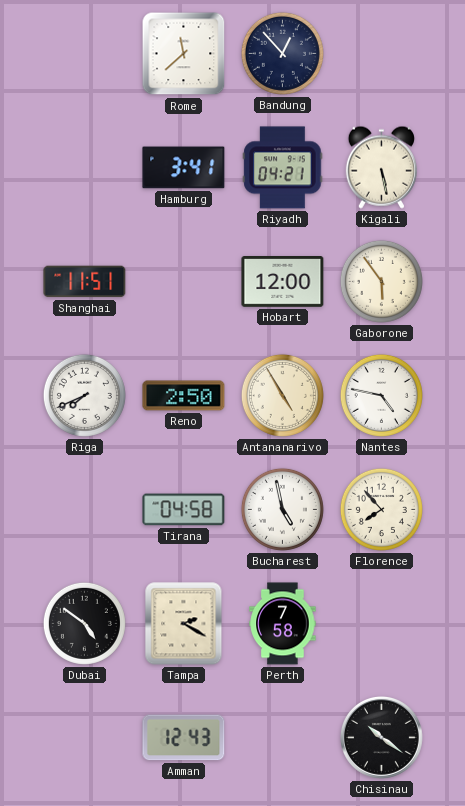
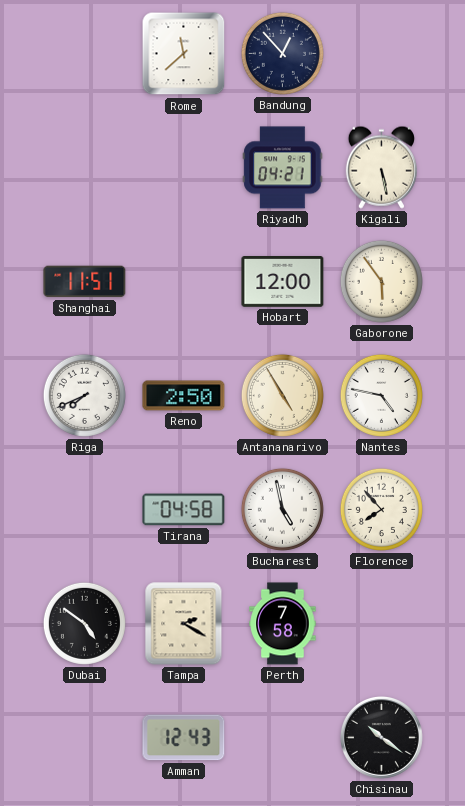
Hamburg: 3:41 -> none
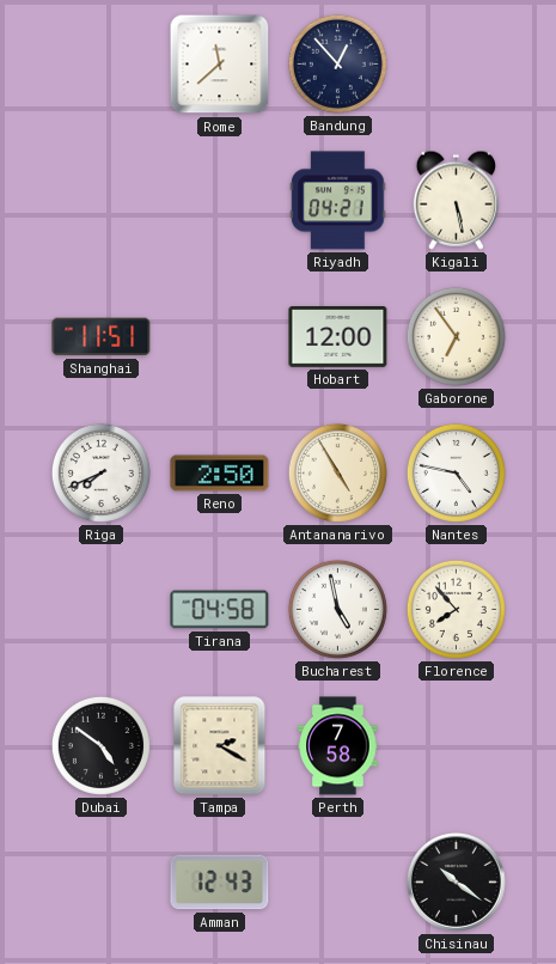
Gaborone: 5:54 -> 6:54
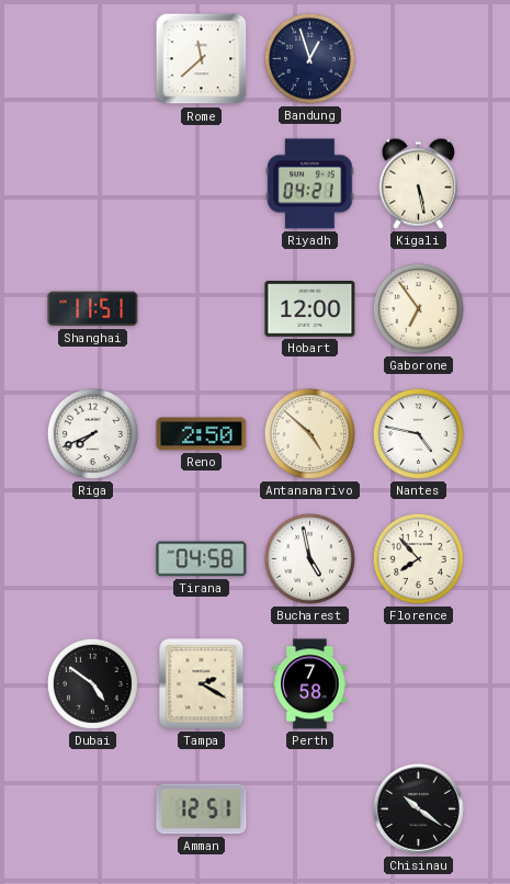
Bandung: 12:53 -> 12:57
Antananarivo: 4:55 -> 4:52
Amman: 12:43 -> 12:51
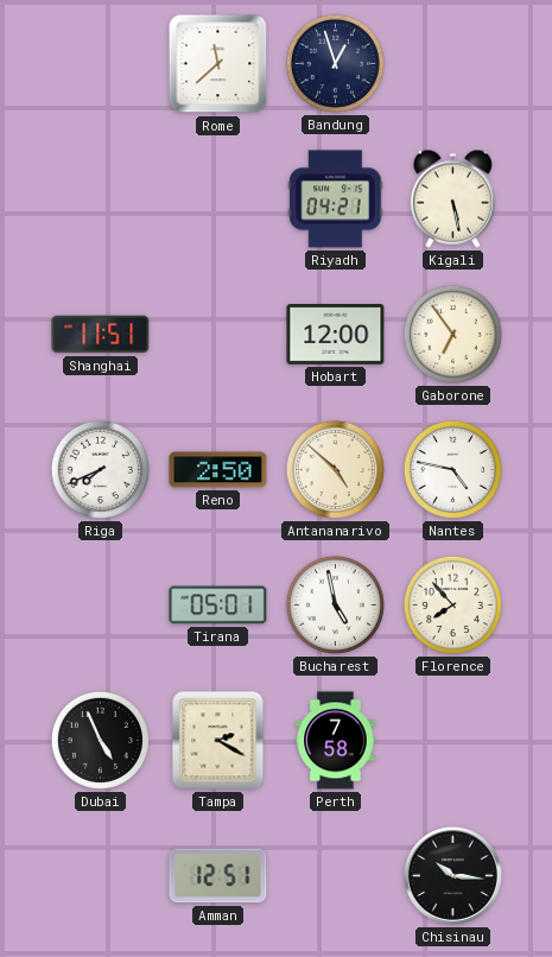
Tirana: 04:58 -> 05:01
Dubai: 4:51 -> 4:56
Chisinau: 10:21 -> 10:16
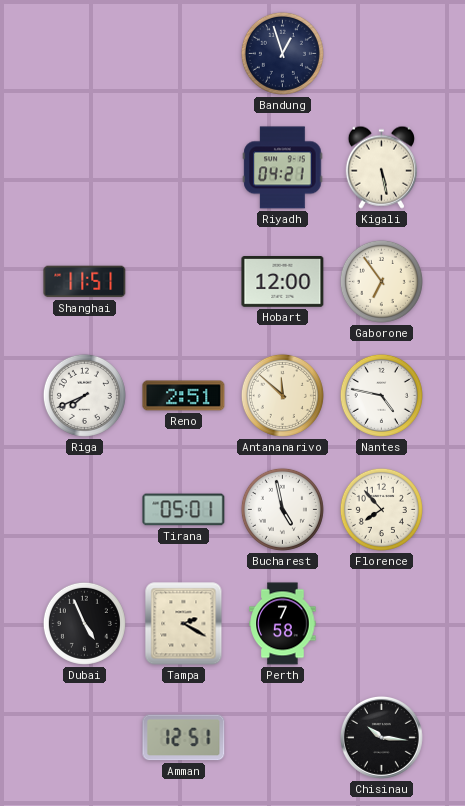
Rome: 11:38 -> none
Reno: 2:50 -> 2:51
Antananarivo: 4:52 -> 11:52
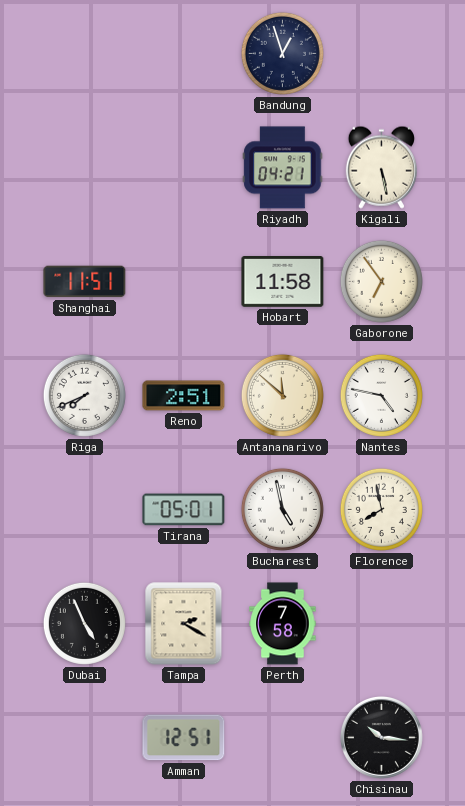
Hobart: 12:00 -> 11:58
Florence: 7:53 -> 7:58
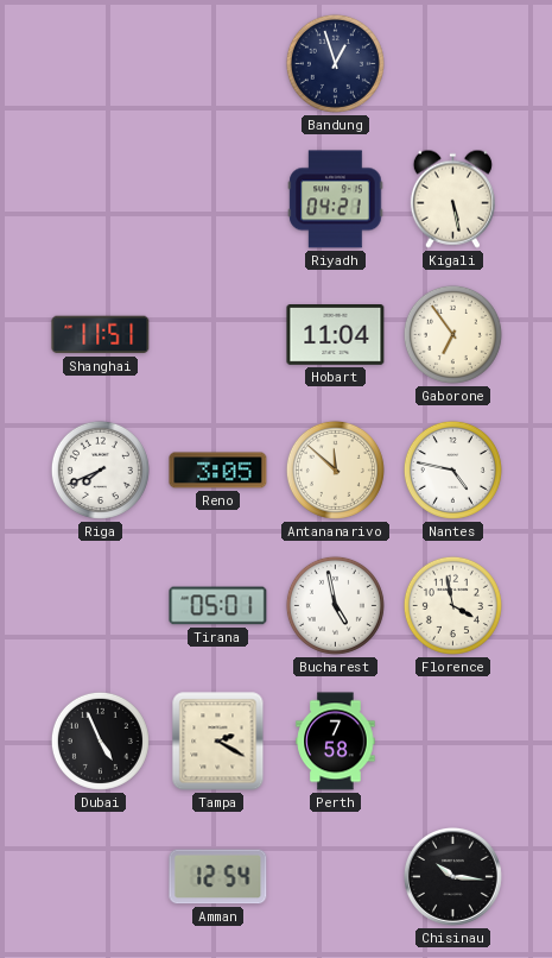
Hobart: 11:58 -> 11:04
Reno: 2:51 -> 3:05
Florence: 7:58 -> 3:58
Amman: 12:51 -> 12:54
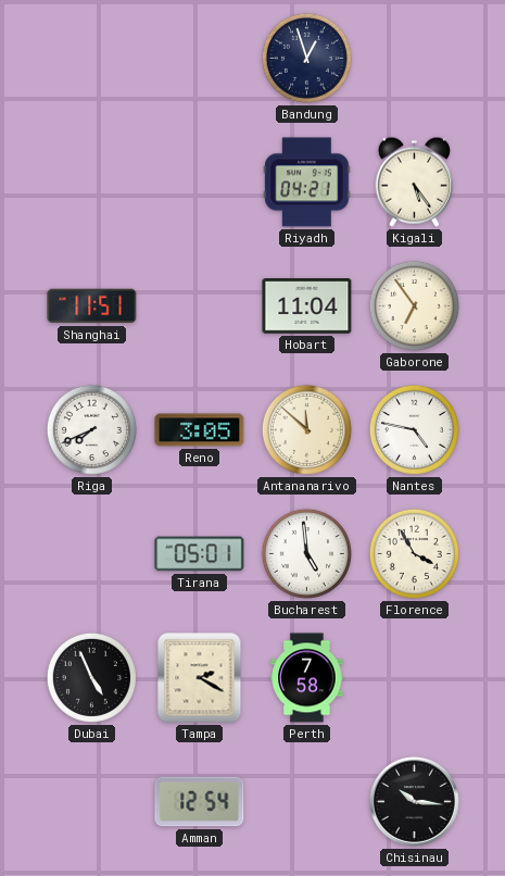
Kigali: 5:28 -> 5:24
Bucharest: 4:58 -> 4:59
Florence: 3:58 -> 3:55
